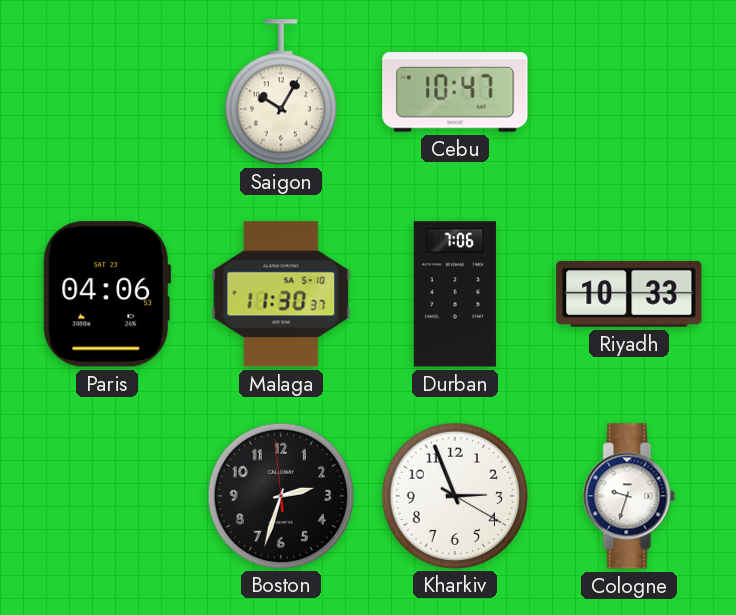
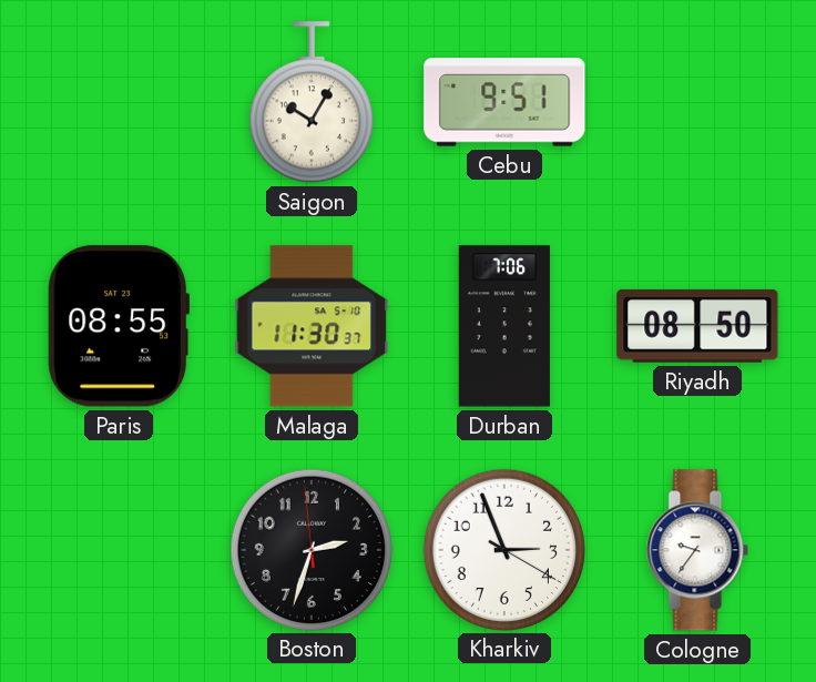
Cebu: 10:47 -> 9:51
Paris: 04:06 -> 08:55
Riyadh: 10:33 -> 08:50
Cologne: 9:33 -> 9:36
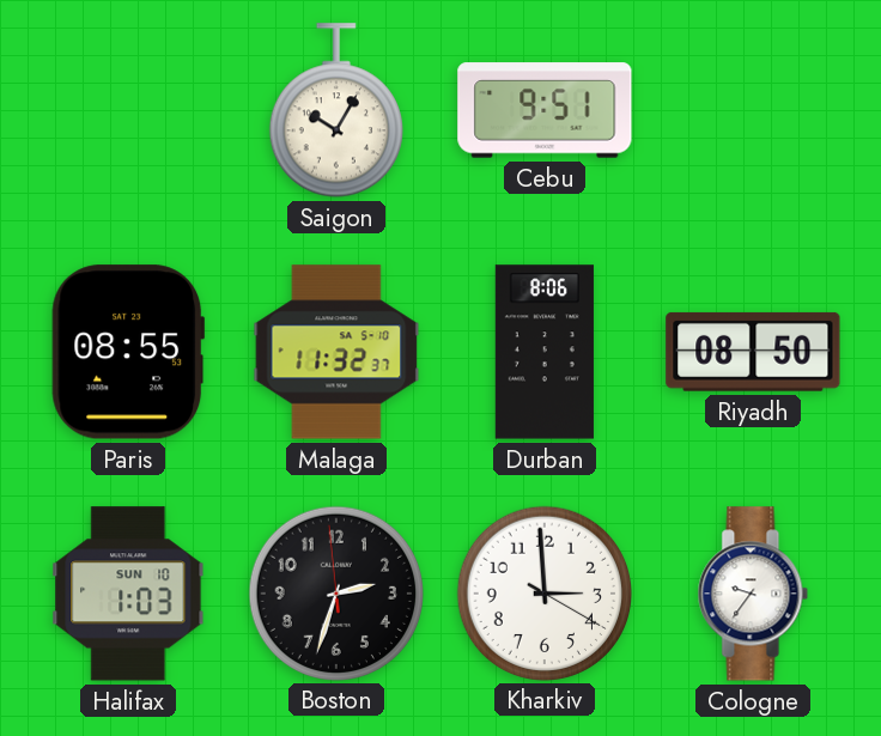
Malaga: 11:30 -> 11:32
Durban: 7:06 -> 8:06
Halifax: none -> 1:03
Kharkiv: 2:56 -> 2:59
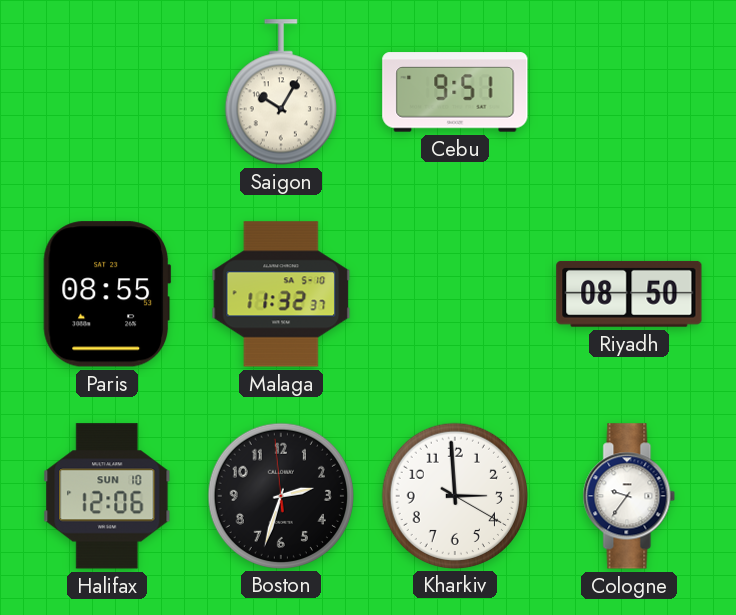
Durban: 8:06 -> none
Halifax: 1:03 -> 12:06
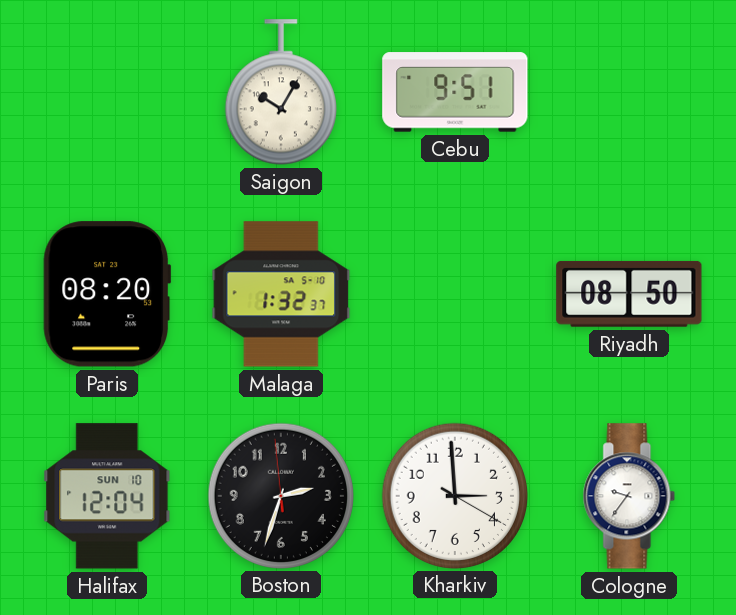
Paris: 08:55 -> 08:20
Malaga: 11:32 -> 1:32
Halifax: 12:06 -> 12:04
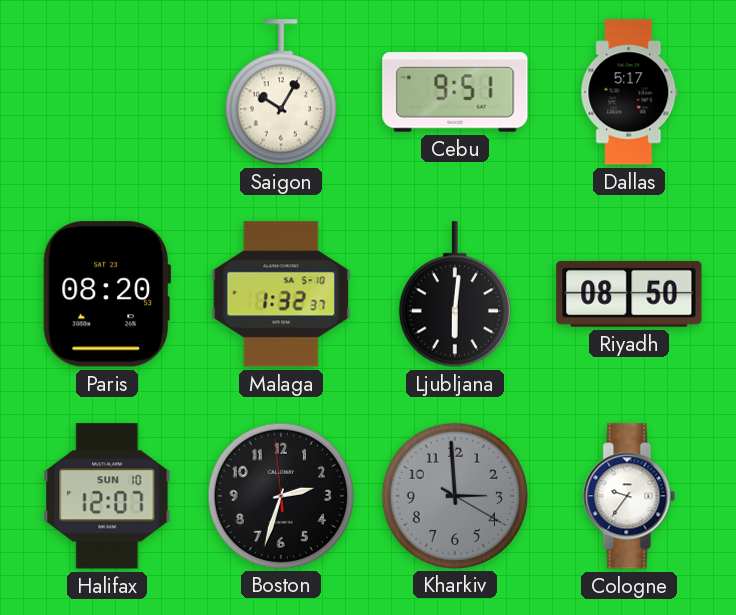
Dallas: none -> 5:17
Ljubljana: none -> 6:01
Halifax: 12:04 -> 12:07
Kharkiv dial: white -> grey
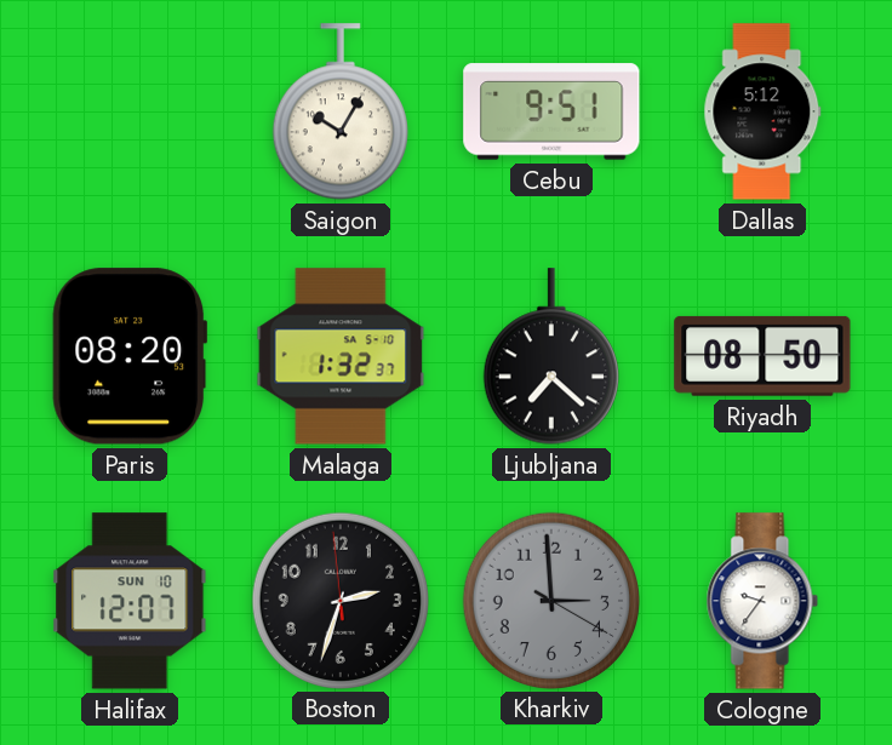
Dallas: 5:17 -> 5:12
Ljubljana: 6:01 -> 7:22
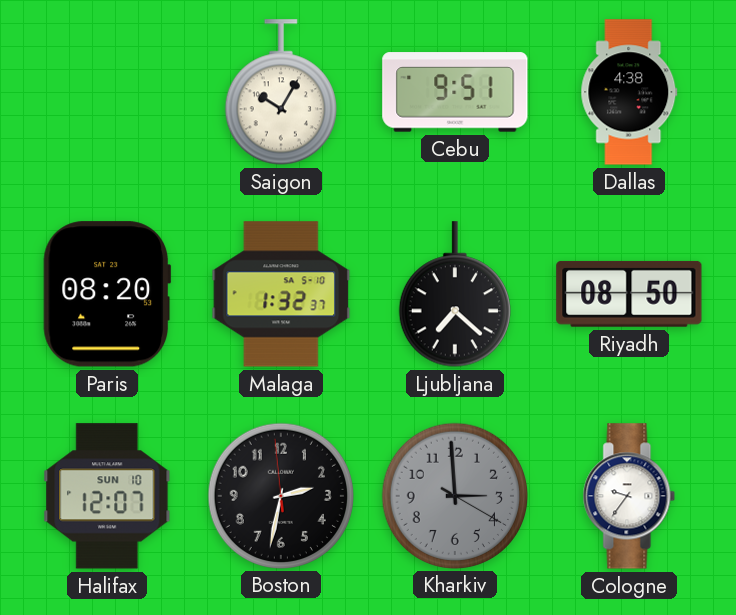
Dallas: 5:12 -> 4:38
Boston: 2:32 -> 2:31
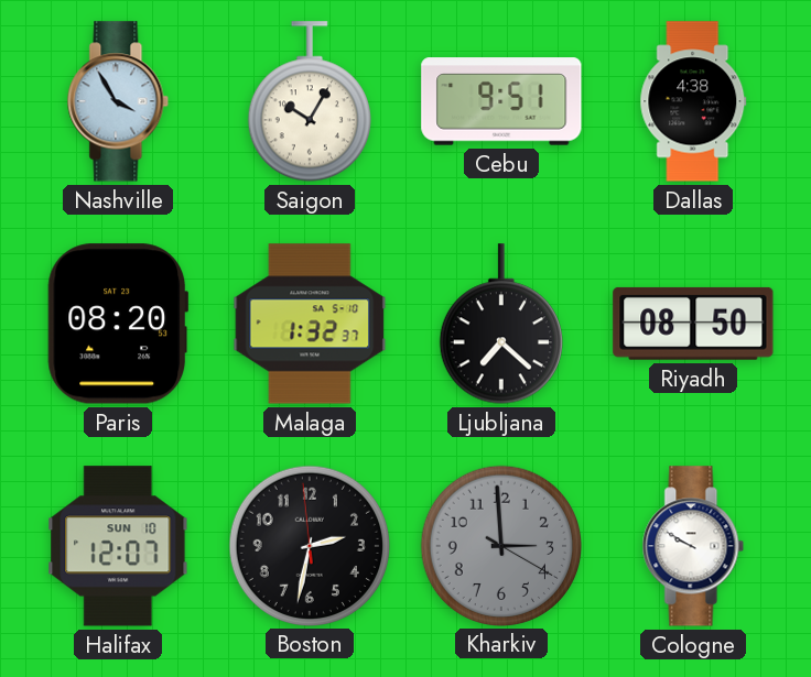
Nashville: none -> 3:55
Cologne: 9:36 -> 9:50
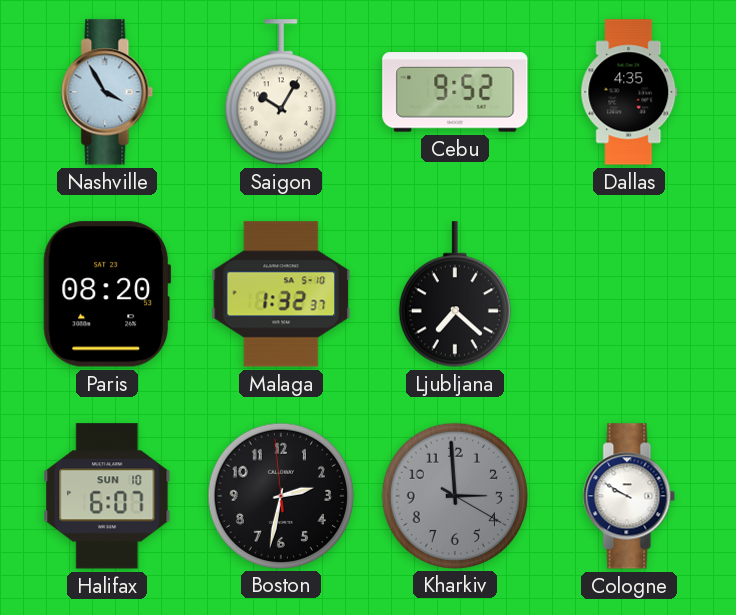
Cebu: 9:51 -> 9:52
Dallas: 4:38 -> 4:35
Riyadh: 08:50 -> none
Halifax: 12:07 -> 6:07
